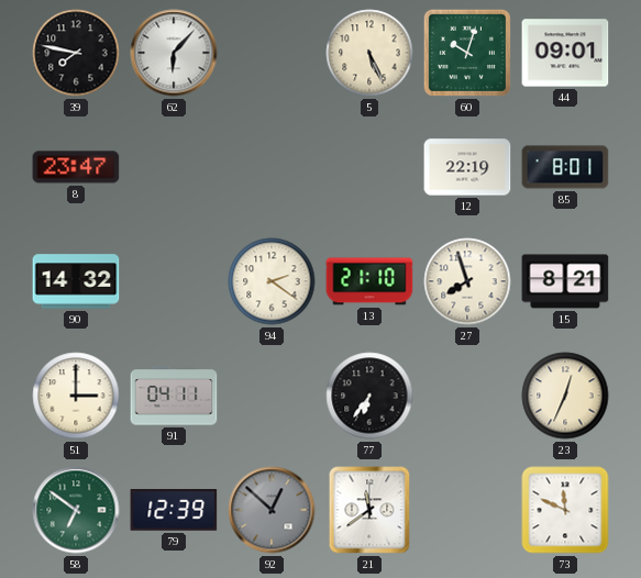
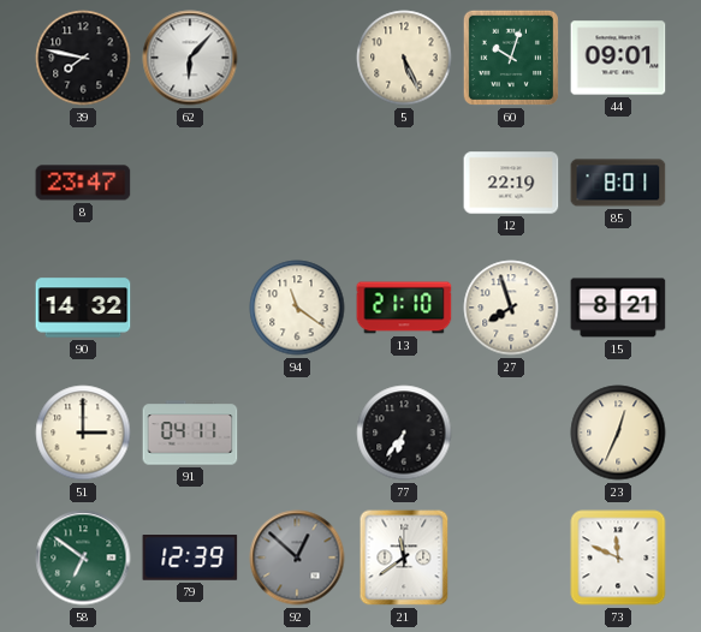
94: 2:21 -> 11:21
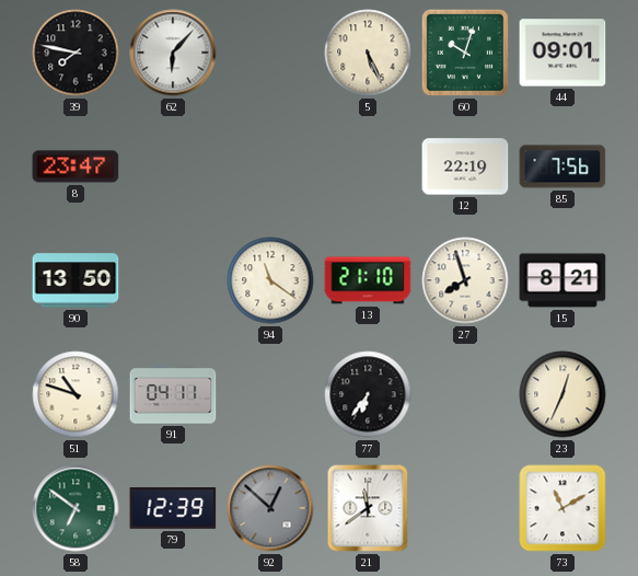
85: 8:01 -> 7:56
90: 14:32 -> 13:50
51: 3:00 -> 10:48
73: 11:49 -> 11:10
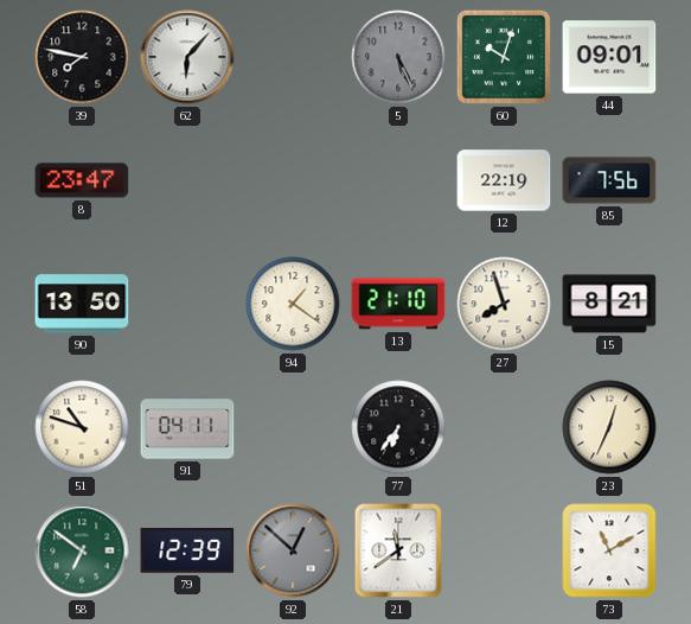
5 dial: cream -> grey
94: 11:21 -> 1:21
